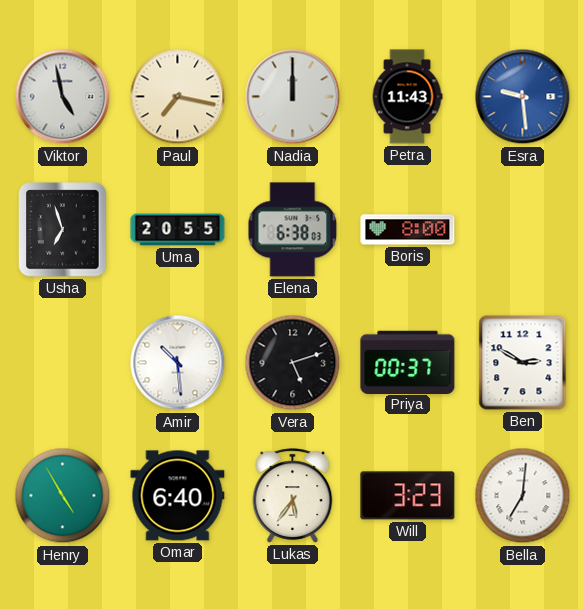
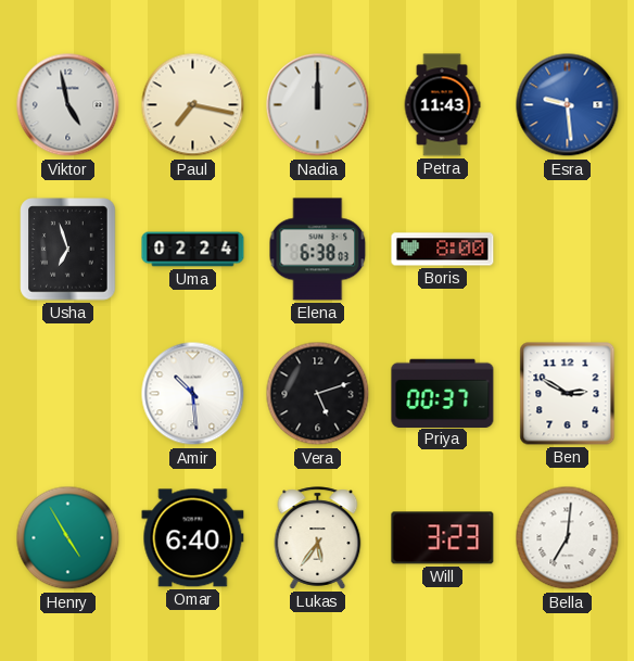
Uma: 20:55 -> 02:24
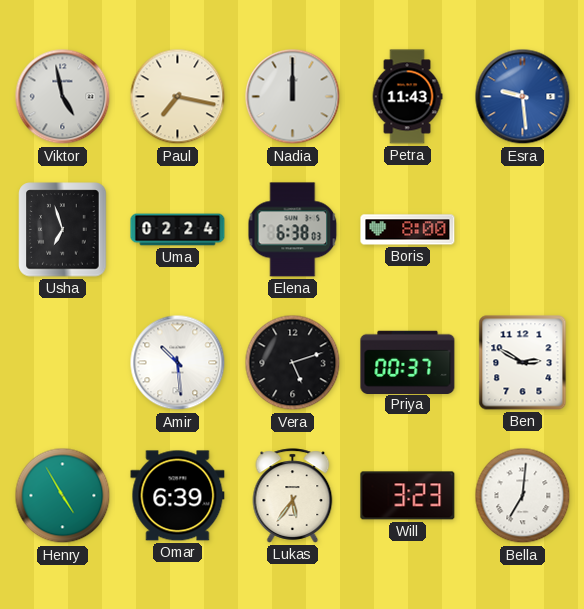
Omar: 6:40 -> 6:39
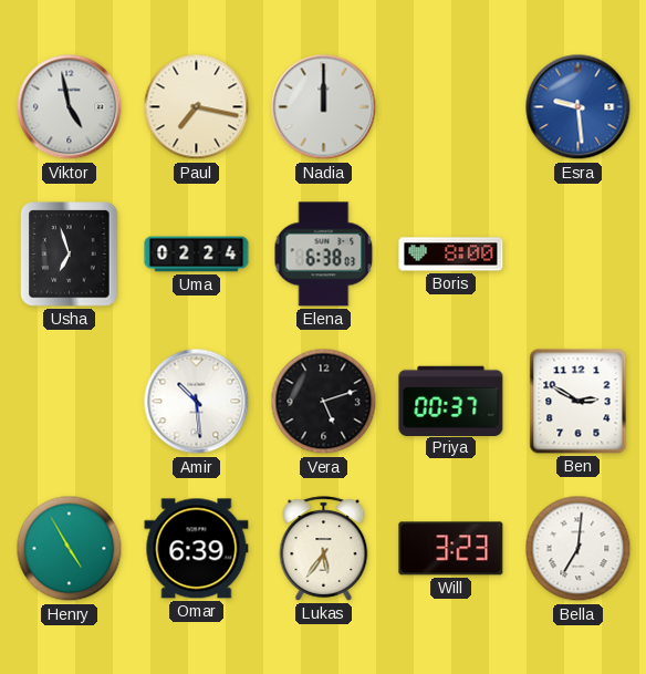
Petra: 11:43 -> none
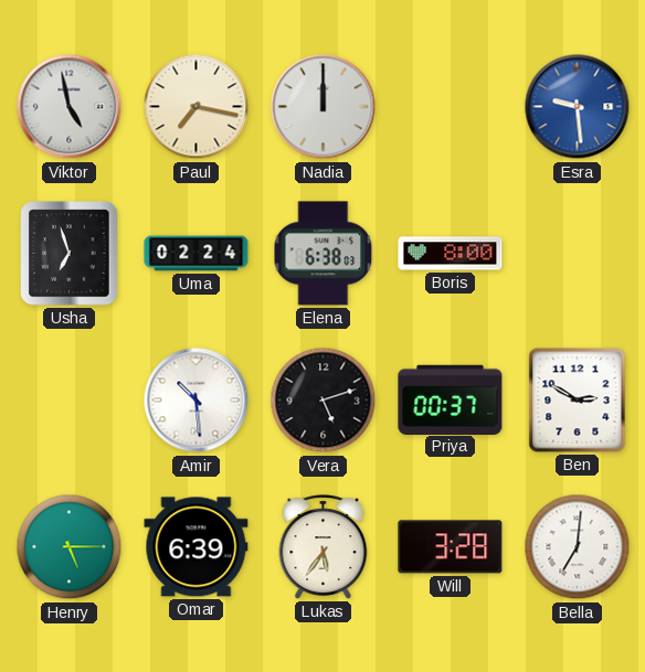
Henry: 4:55 -> 5:15
Will: 3:23 -> 3:28
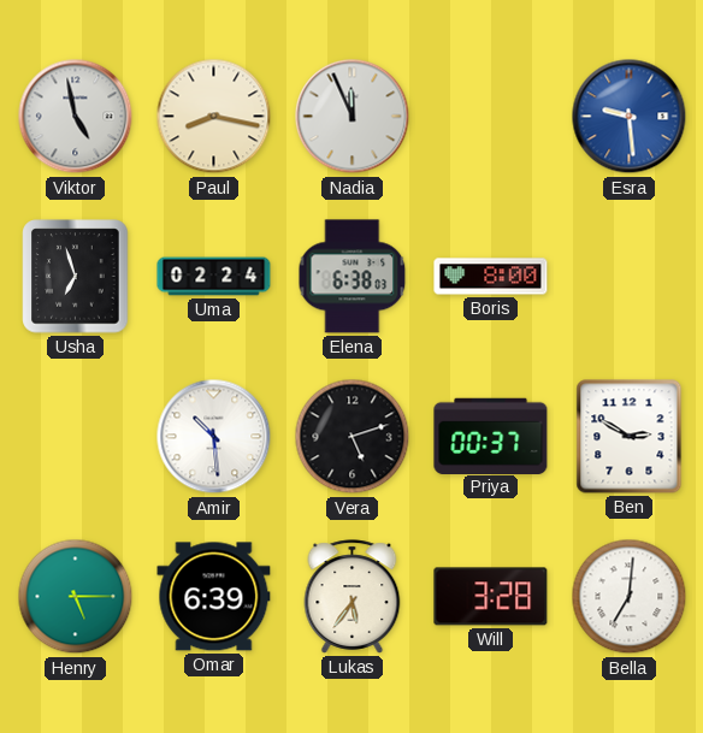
Paul: 7:17 -> 8:17
Nadia: 12:00 -> 11:56
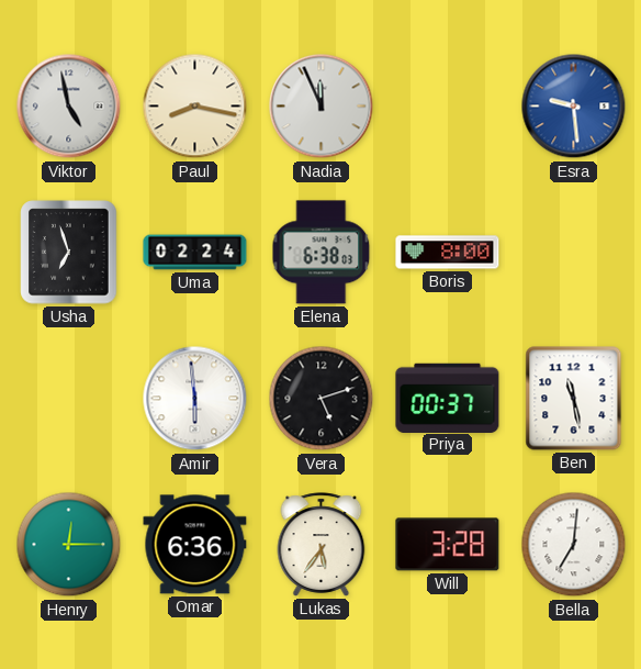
Amir: 10:29 -> 5:59
Ben: 2:50 -> 11:28
Henry: 5:15 -> 12:15
Omar: 6:39 -> 6:36
